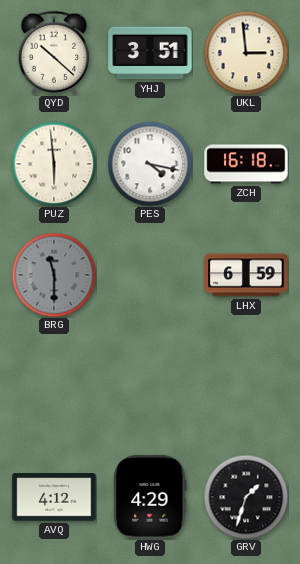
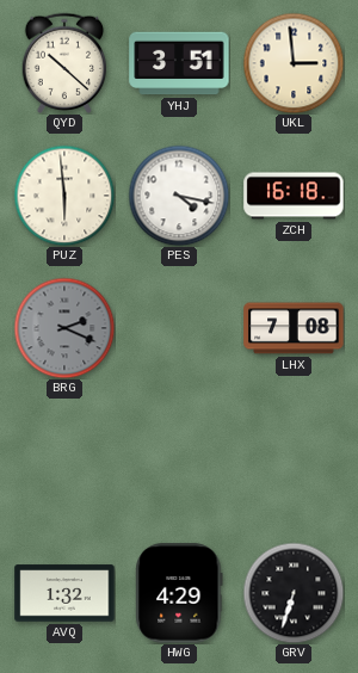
BRG: 11:30 -> 2:19
LHX: 6:59 -> 7:08
AVQ: 4:12 -> 1:32
GRV: 1:33 -> 6:33
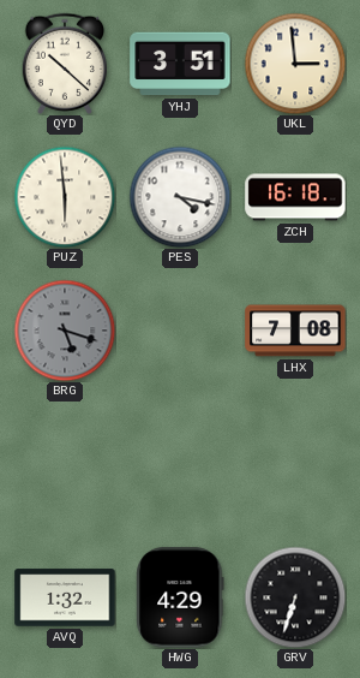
BRG: 2:19 -> 5:18
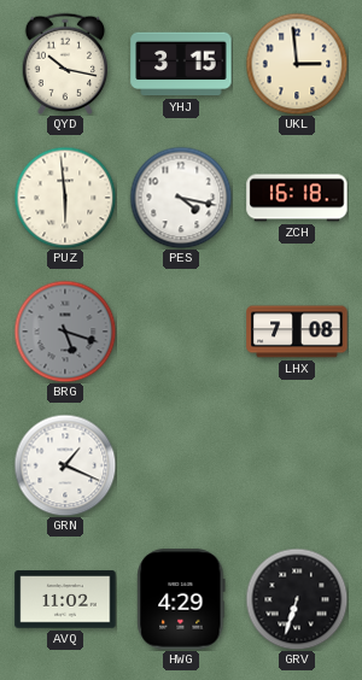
QYD: 10:22 -> 10:17
YHJ: 3:51 -> 3:15
GRN: none -> 1:19
AVQ: 1:32 -> 11:02
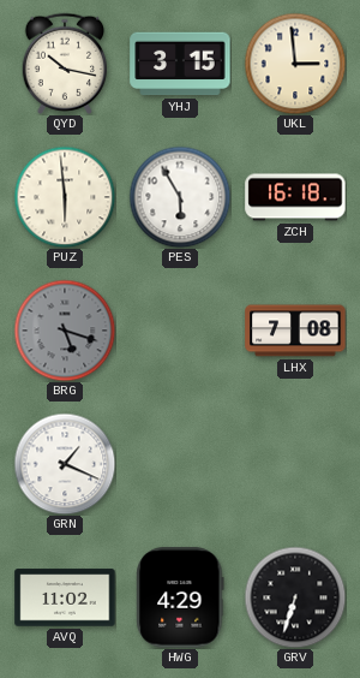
PES: 4:17 -> 5:55
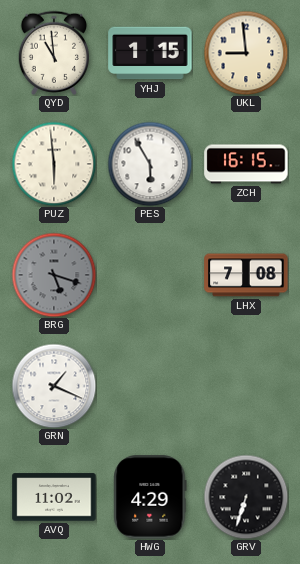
QYD: 10:17 -> 10:59
YHJ: 3:15 -> 1:15
UKL: 2:59 -> 8:59
ZCH: 16:18 -> 16:15
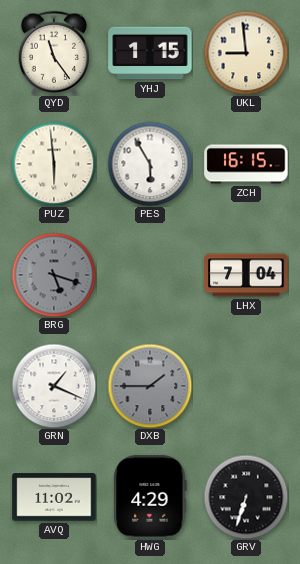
QYD: 10:59 -> 11:24
LHX: 7:08 -> 7:04
DXB: none -> 1:45
